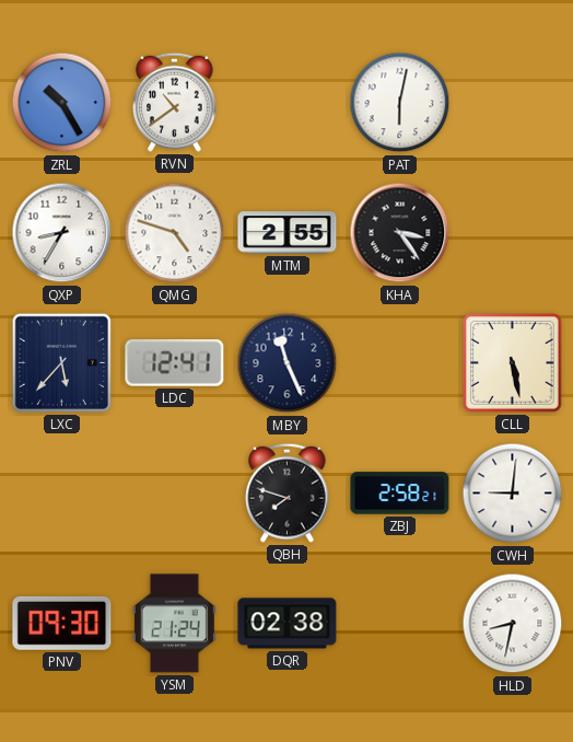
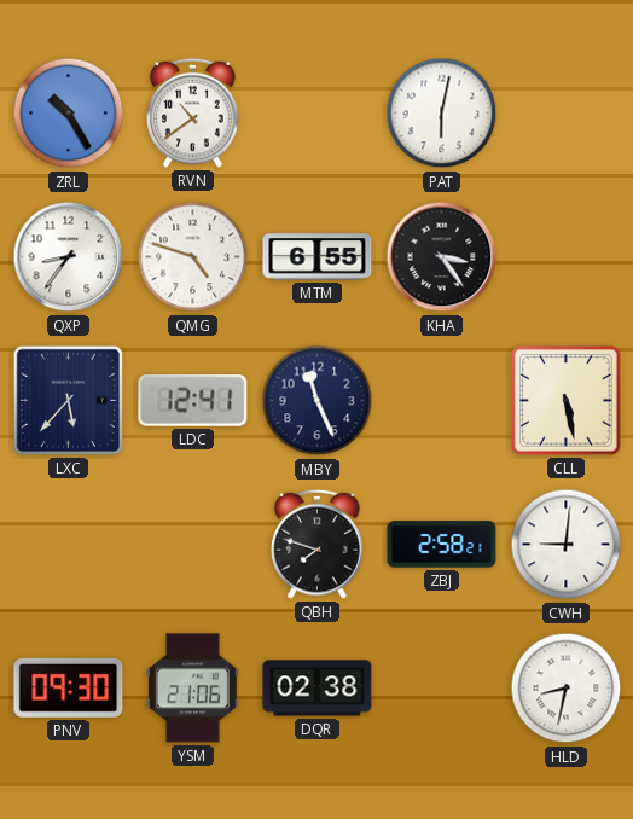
QXP: 8:35 -> 8:36
MTM: 2:55 -> 6:55
YSM: 21:24 -> 21:06
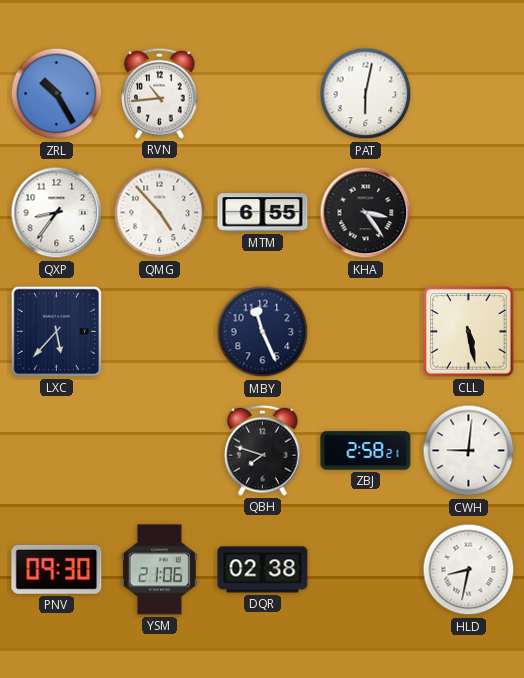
RVN: 10:39 -> 10:44
QMG: 4:48 -> 4:53
LDC: 12:41 -> none
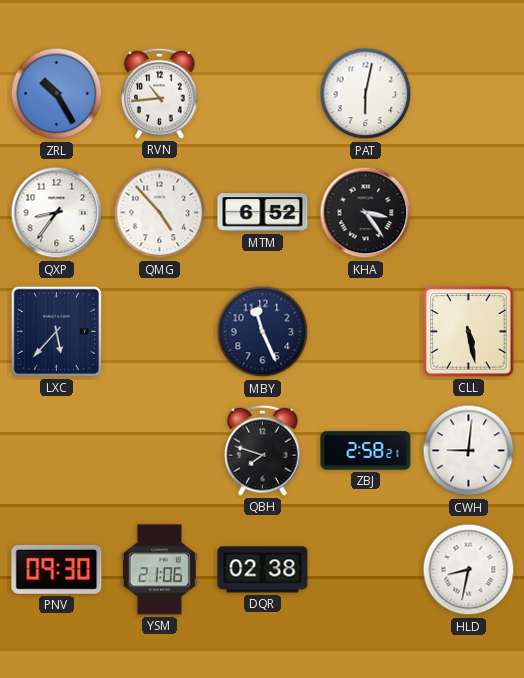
MTM: 6:55 -> 6:52
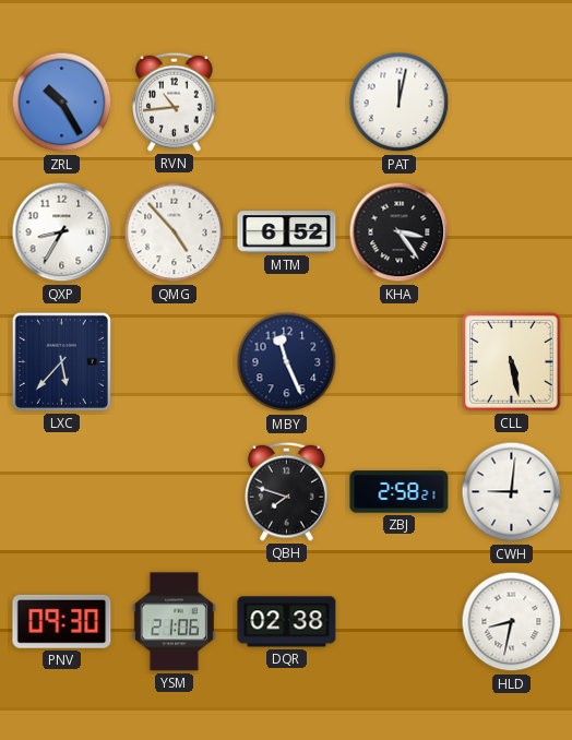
PAT: 6:02 -> 12:02
QXP: 8:36 -> 8:35
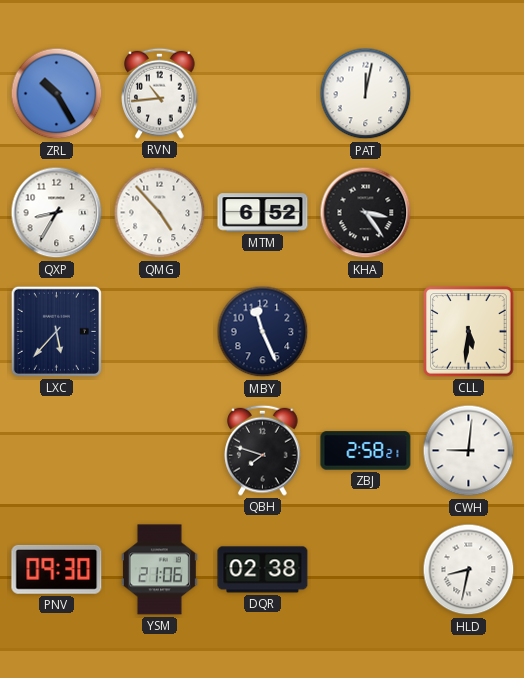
CLL: 5:28 -> 5:31
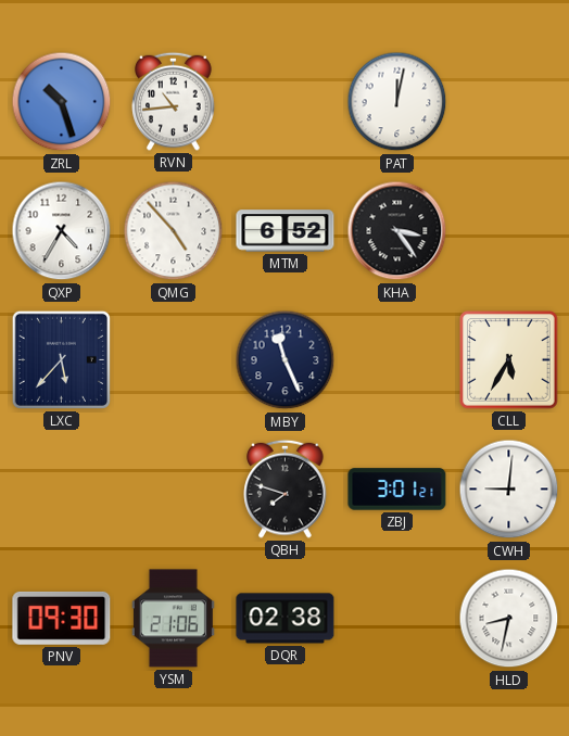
ZRL: 10:25 -> 10:27
QXP: 8:35 -> 4:35
CLL: 5:31 -> 5:35
ZBJ: 2:58 -> 3:01
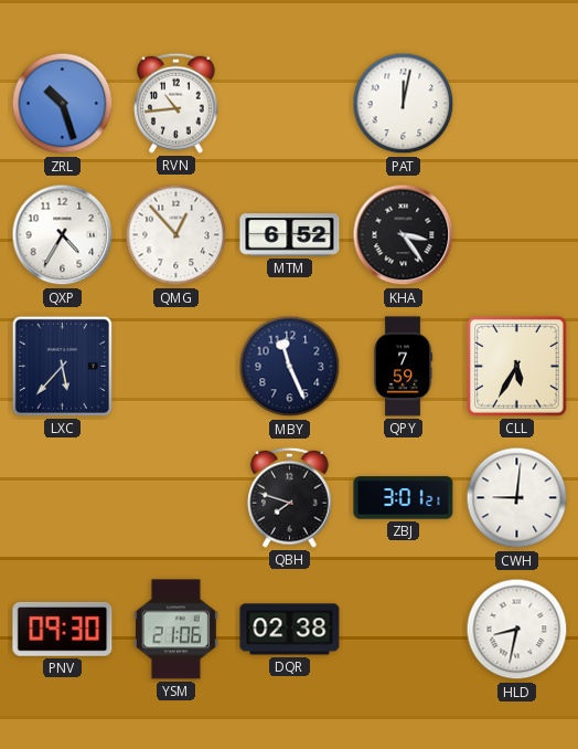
QMG: 4:53 -> 12:53
QPY: none -> 7:59
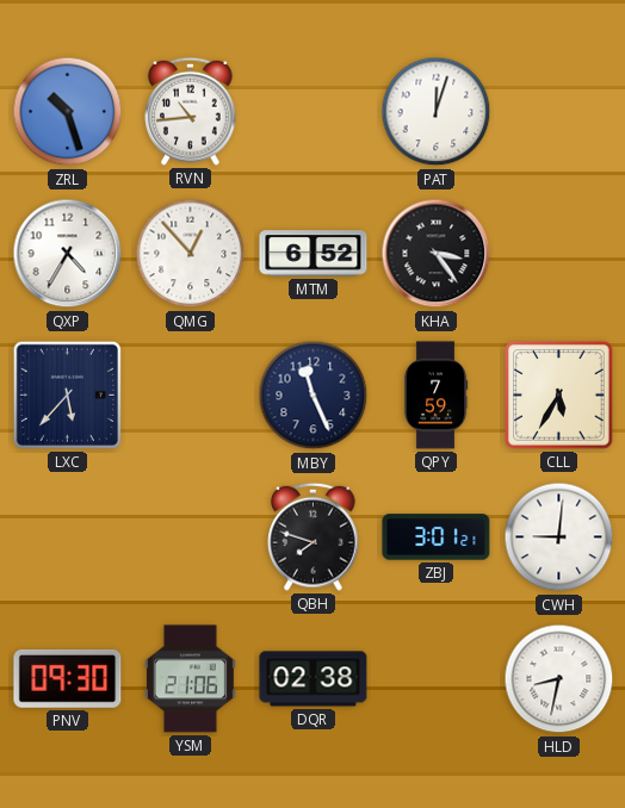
PAT: 12:02 -> 12:03
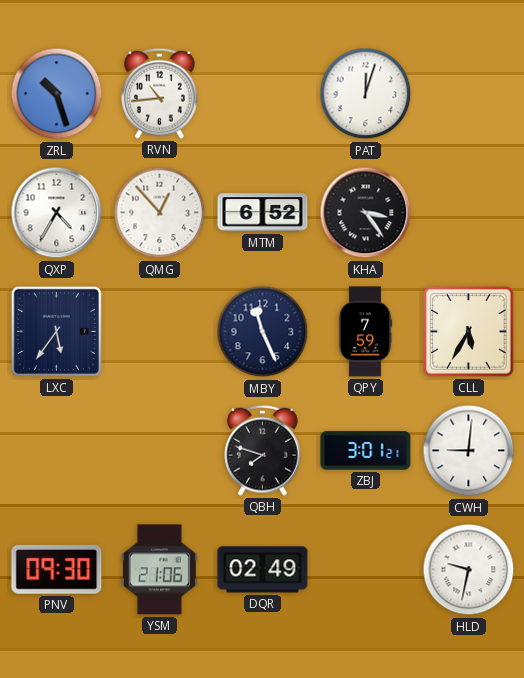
LXC: 5:37 -> 5:36
DQR: 02:38 -> 02:49
HLD: 8:32 -> 9:32
